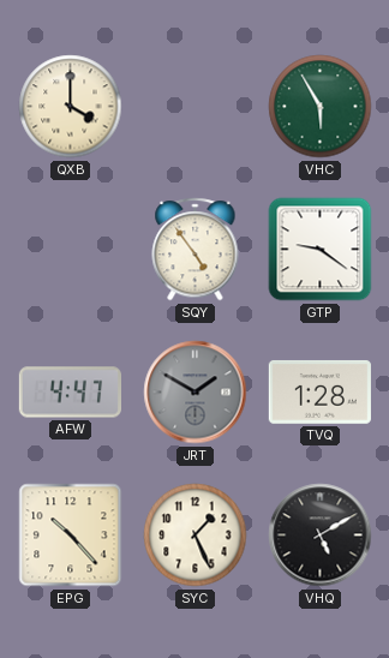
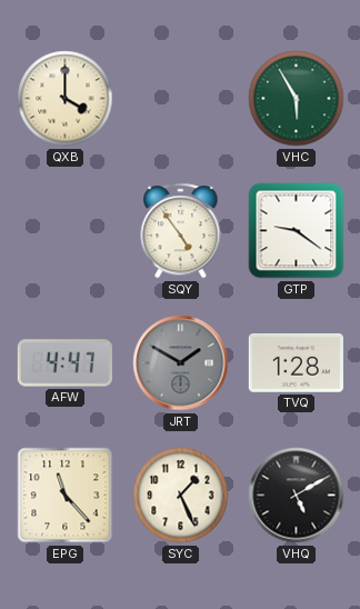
EPG: 10:23 -> 11:23
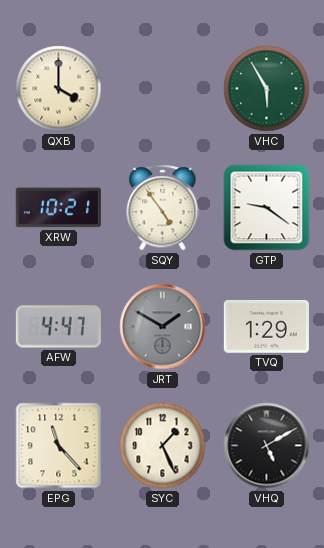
XRW: none -> 10:21
TVQ: 1:28 -> 1:29
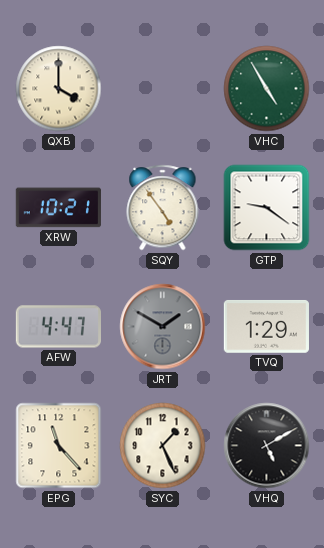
VHC: 5:55 -> 4:55
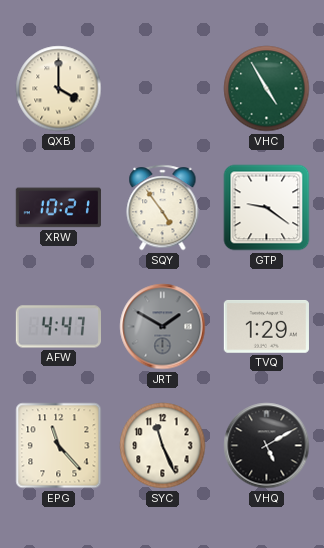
SYC: 1:26 -> 11:26
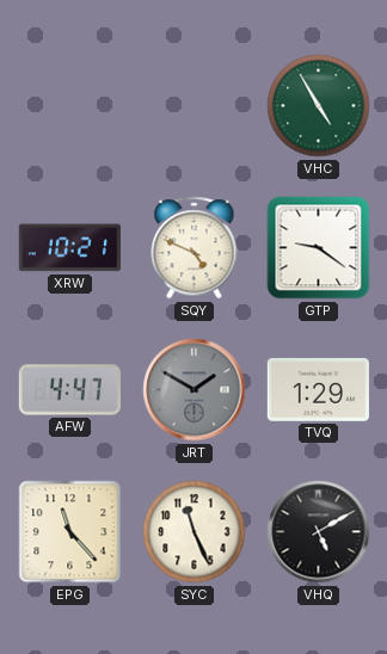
QXB: 4:00 -> none
SQY: 4:54 -> 4:49
